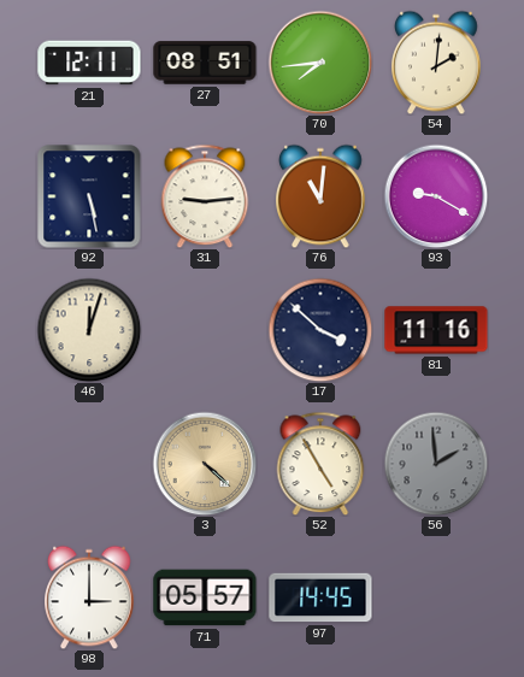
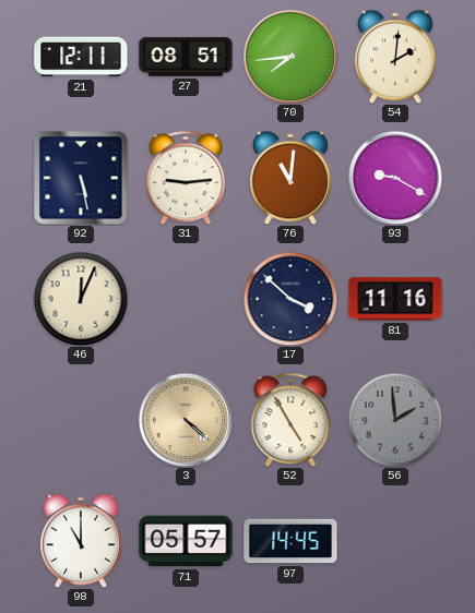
46: 12:03 -> 12:04
98: 3:00 -> 11:00
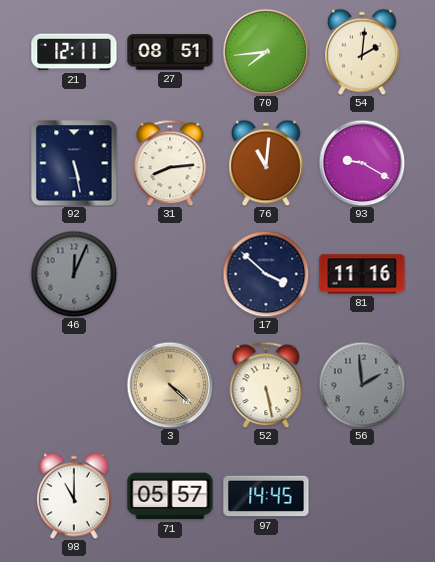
31: 9:14 -> 8:14
46 dial: cream -> grey
52: 4:55 -> 5:28
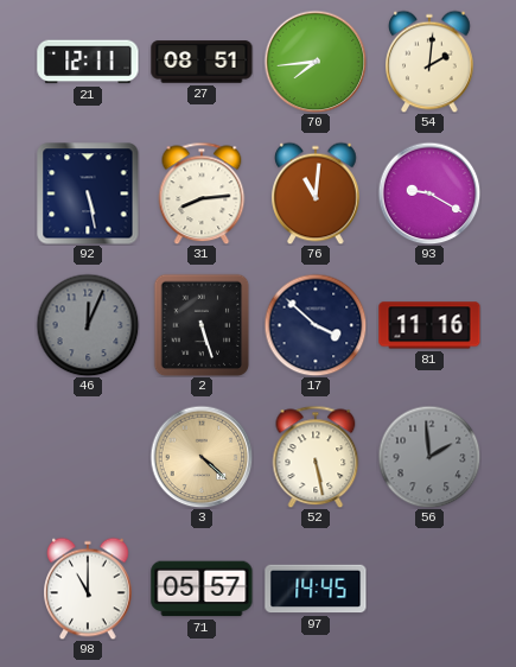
2: none -> 5:27
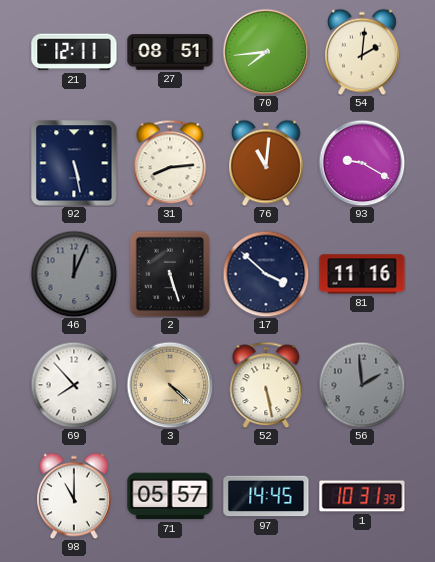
69: none -> 7:53
1: none -> 10:31
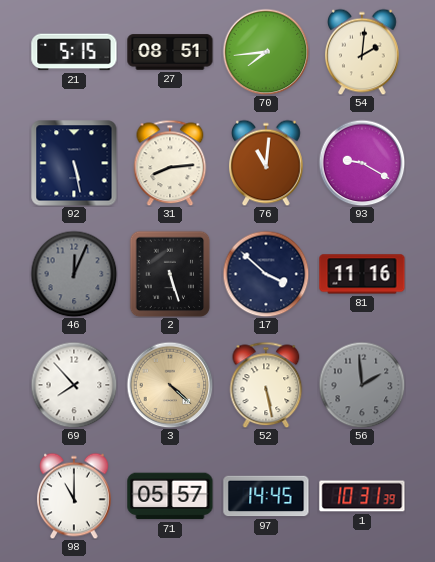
21: 12:11 -> 5:15
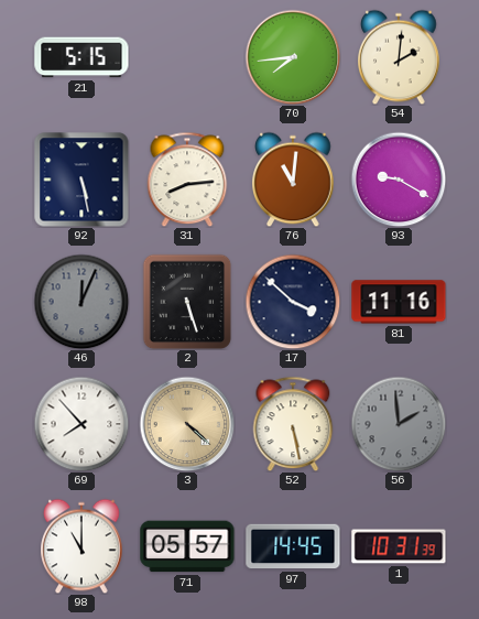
27: 08:51 -> none
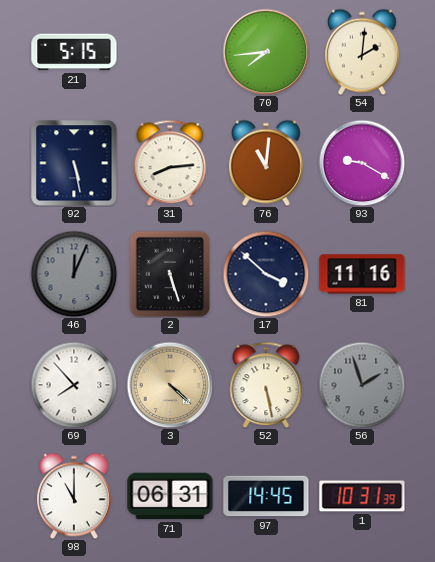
56: 1:59 -> 1:57
71: 05:57 -> 06:31
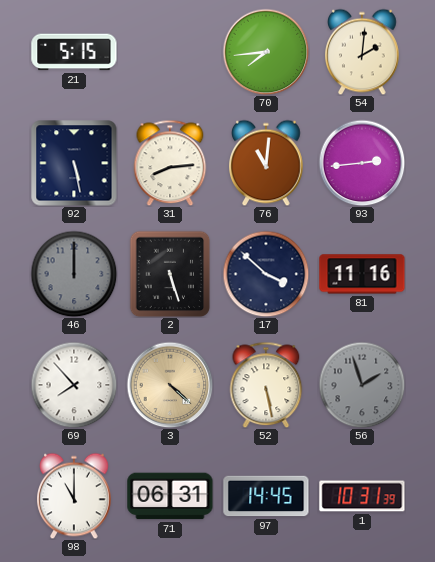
93: 9:20 -> 2:44
46: 12:04 -> 12:00
